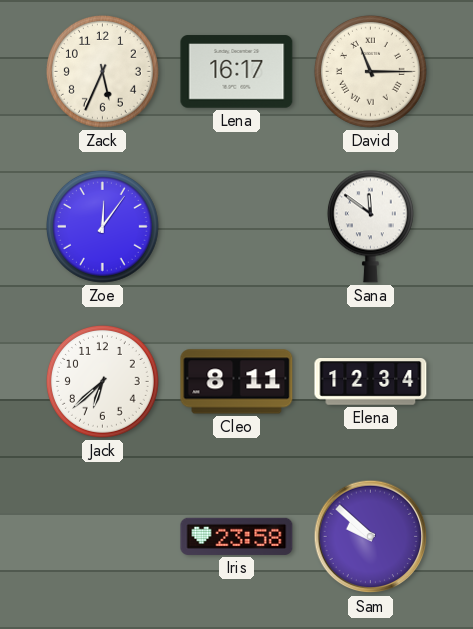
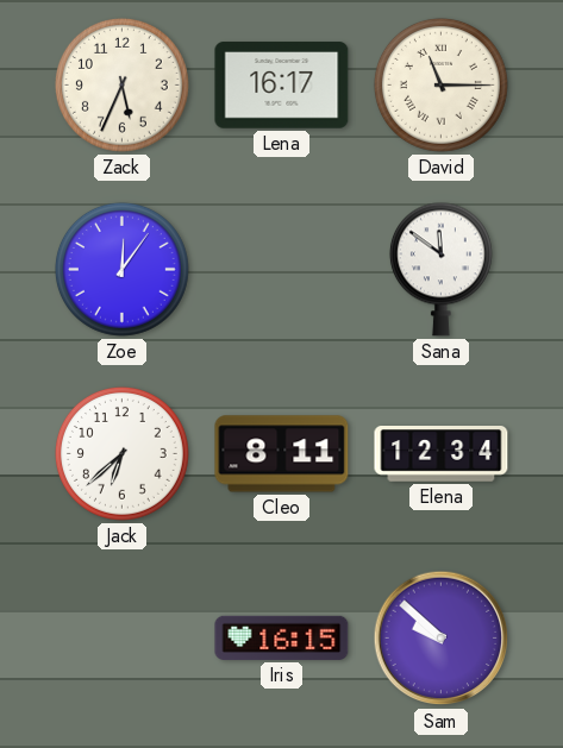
Iris: 23:58 -> 16:15
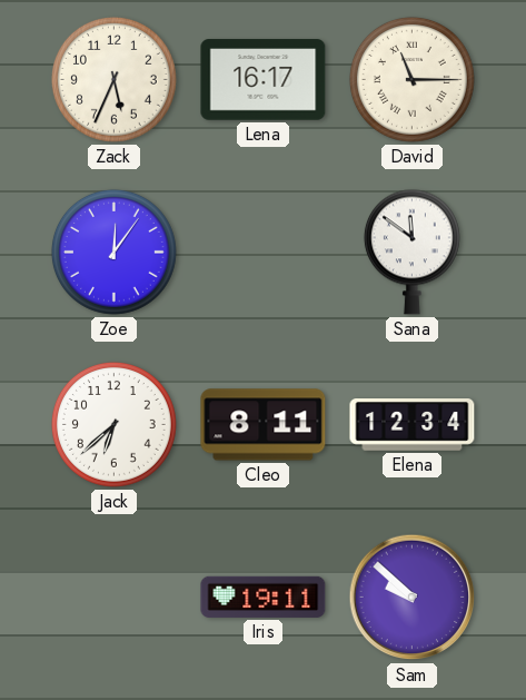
Iris: 16:15 -> 19:11
